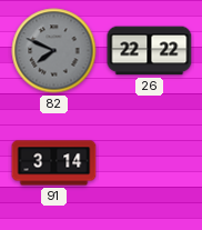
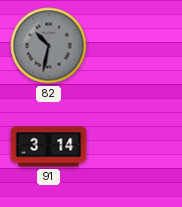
82: 7:49 -> 10:32
26: 22:22 -> none
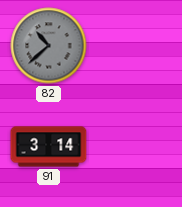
82: 10:32 -> 10:38
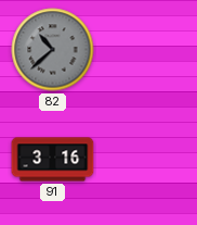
91: 3:14 -> 3:16
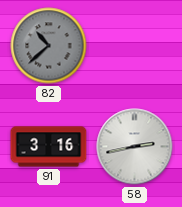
58: none -> 2:43
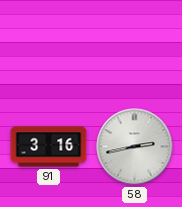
82: 10:38 -> none
